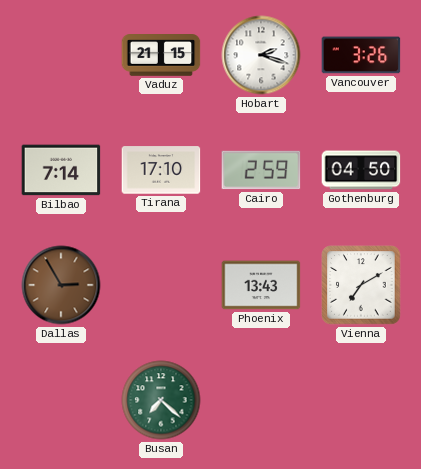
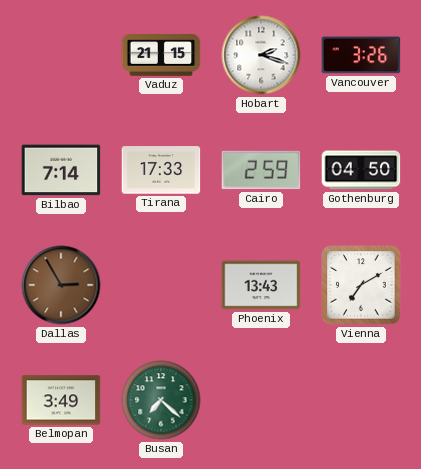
Tirana: 17:10 -> 17:33
Belmopan: none -> 3:49
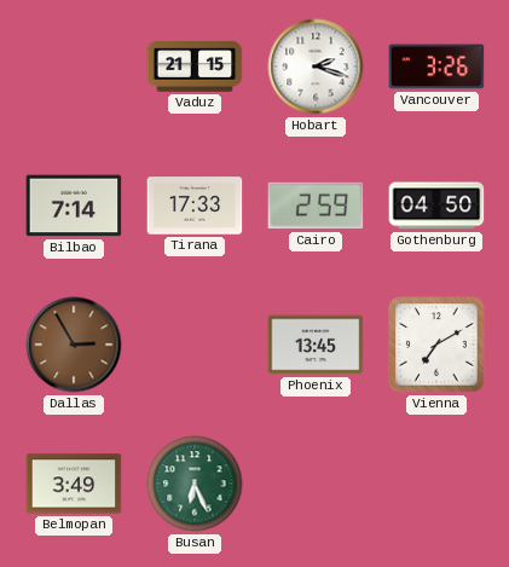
Phoenix: 13:43 -> 13:45
Busan: 7:22 -> 6:26
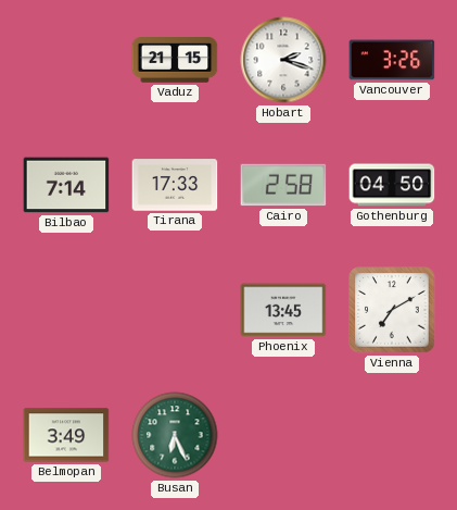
Cairo: 2:59 -> 2:58
Dallas: 2:55 -> none
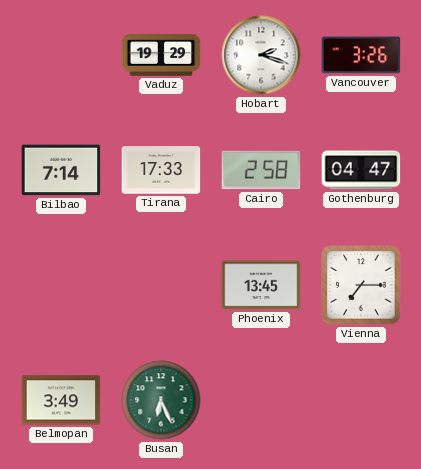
Vaduz: 21:15 -> 19:29
Gothenburg: 04:50 -> 04:47
Vienna: 7:10 -> 7:15
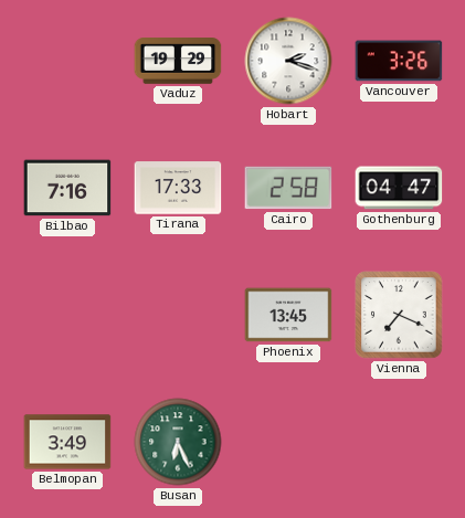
Bilbao: 7:14 -> 7:16
Vienna: 7:15 -> 7:19
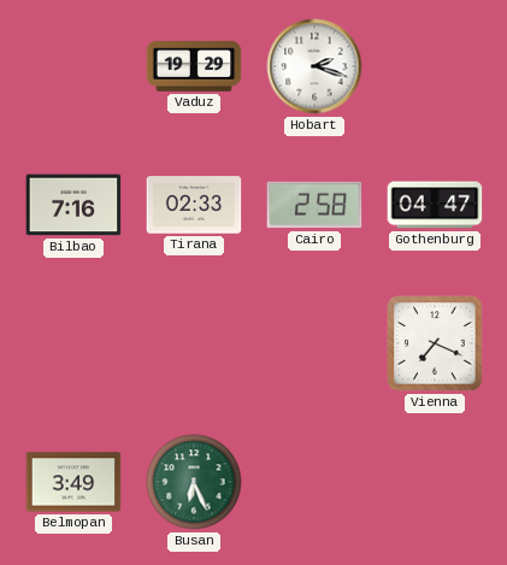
Vancouver: 3:26 -> none
Tirana: 17:33 -> 02:33
Phoenix: 13:45 -> none
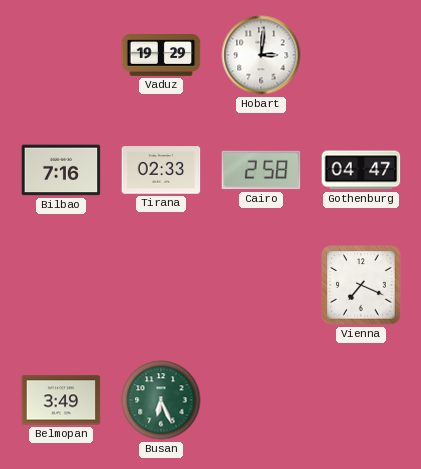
Hobart: 2:18 -> 3:01
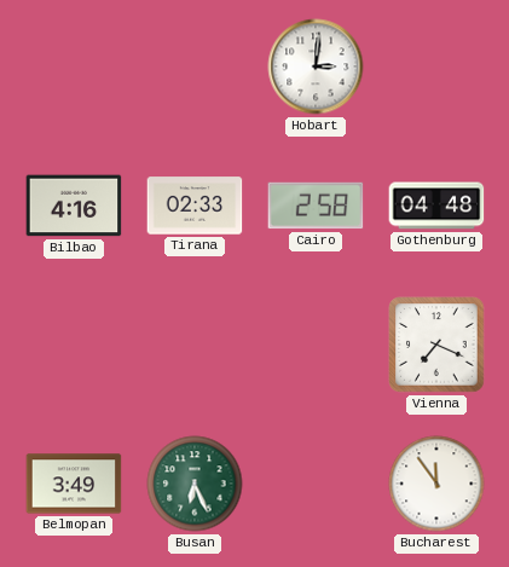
Vaduz: 19:29 -> none
Bilbao: 7:16 -> 4:16
Gothenburg: 04:47 -> 04:48
Bucharest: none -> 11:54
